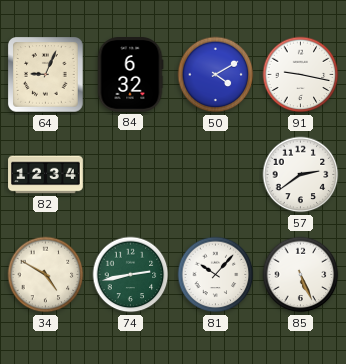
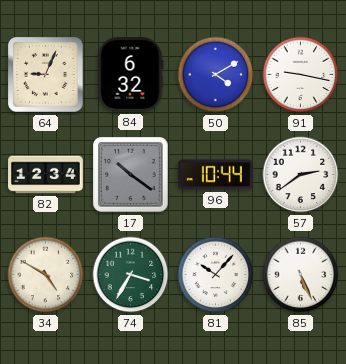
17: none -> 10:21
96: none -> 10:44
74: 2:43 -> 3:35
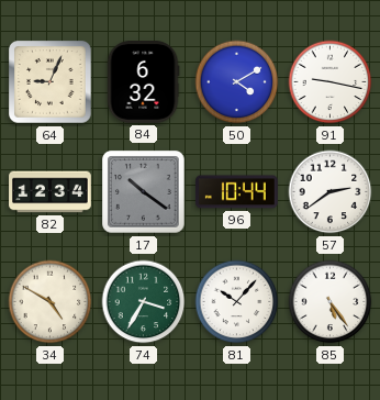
85: 5:26 -> 5:24
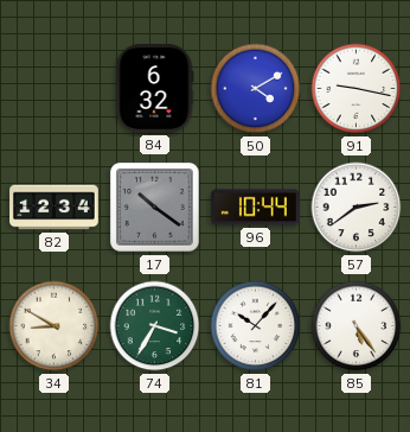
64: 9:04 -> none
34: 4:50 -> 8:50
